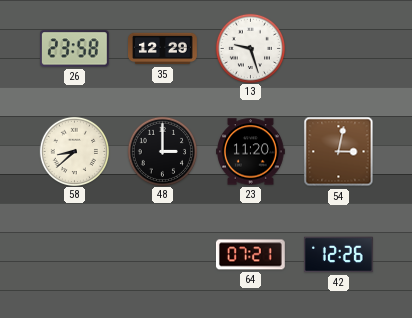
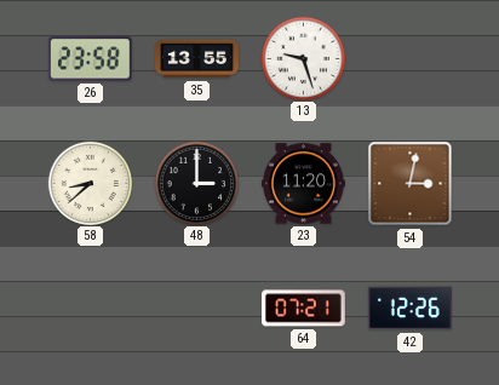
35: 12:29 -> 13:55
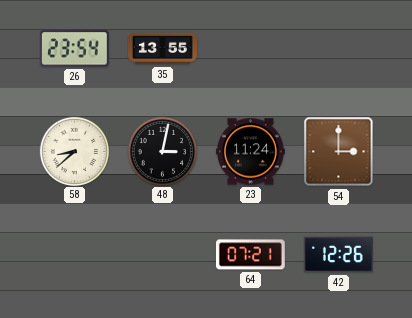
26: 23:58 -> 23:54
13: 9:27 -> none
48: 3:00 -> 3:02
23: 11:20 -> 11:24
54: 3:02 -> 3:00
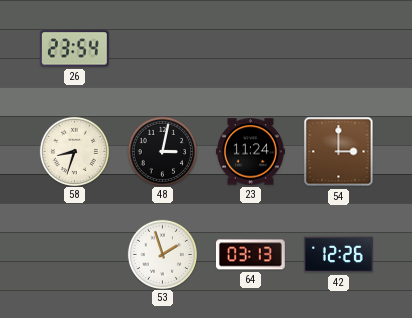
35: 13:55 -> none
58: 8:38 -> 8:33
53: none -> 1:57
64: 07:21 -> 03:13
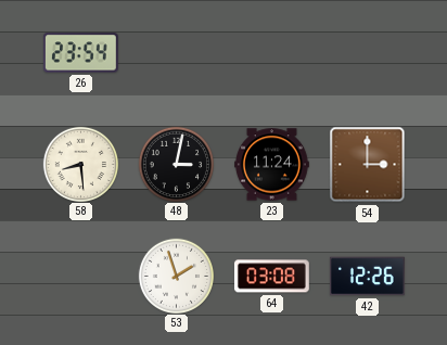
58: 8:33 -> 8:29
64: 03:13 -> 03:08
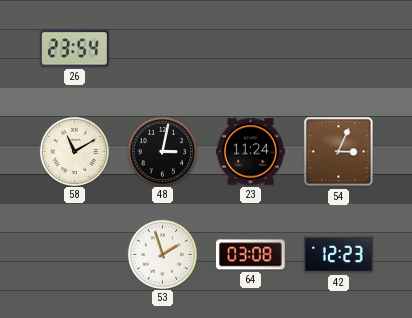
58: 8:29 -> 11:10
54: 3:00 -> 3:04
42: 12:26 -> 12:23
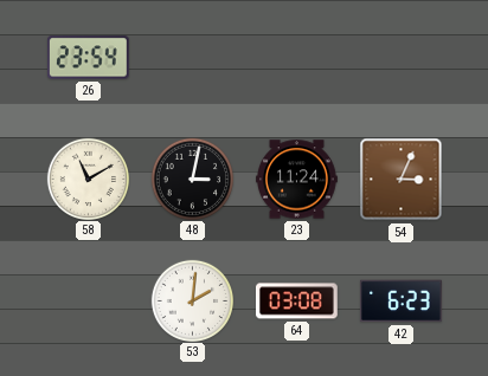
53: 1:57 -> 2:01
42: 12:23 -> 6:23
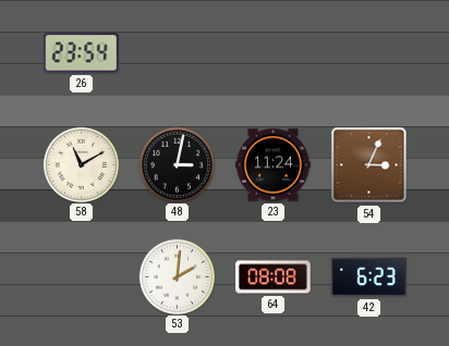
64: 03:08 -> 08:08
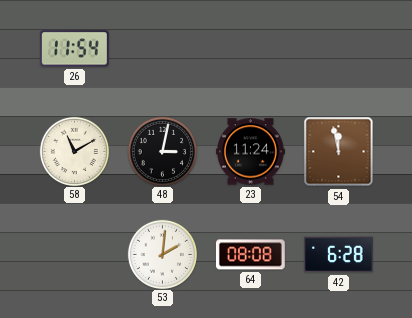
26: 23:54 -> 11:54
54: 3:04 -> 11:58
42: 6:23 -> 6:28
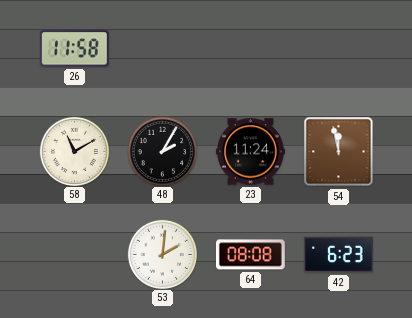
26: 11:54 -> 11:58
48: 3:02 -> 2:05
42: 6:28 -> 6:23
